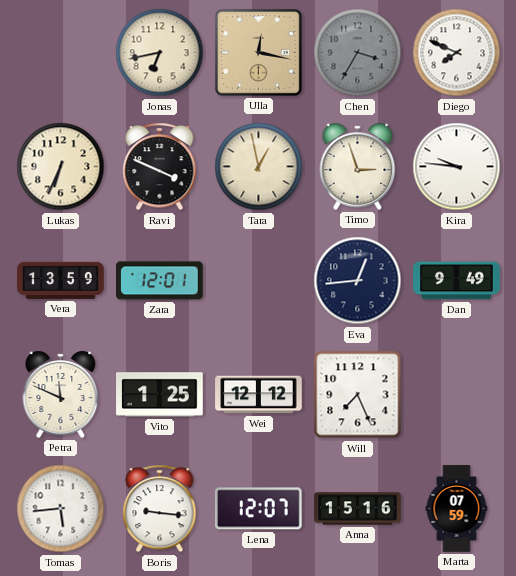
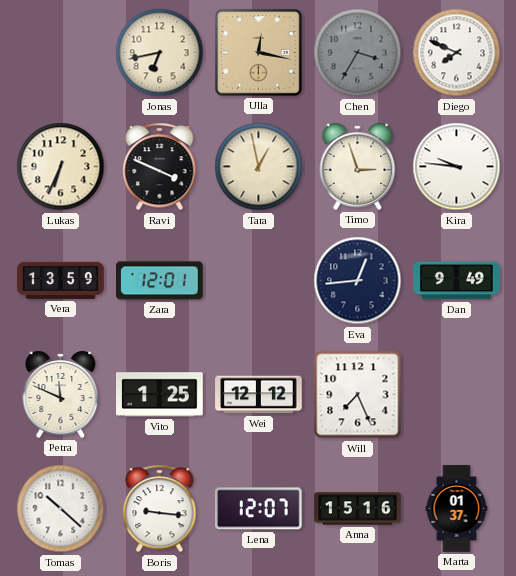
Tomas: 5:44 -> 10:22
Marta: 07:59 -> 01:37
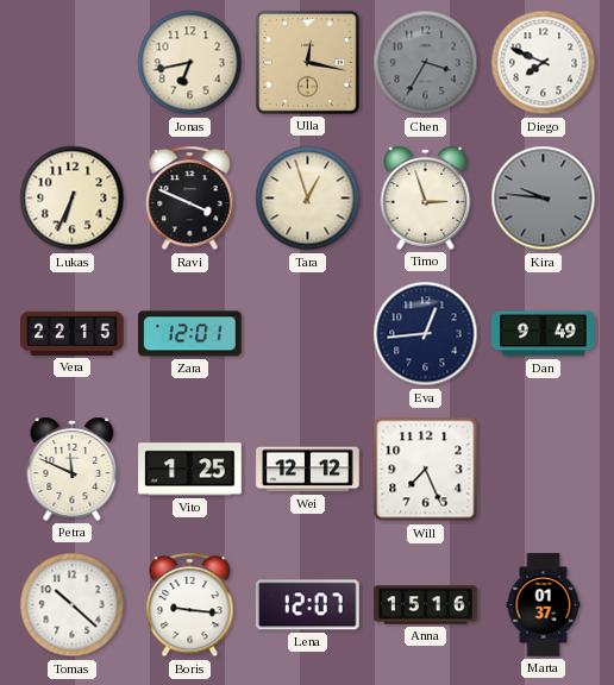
Tara: 12:58 -> 12:57
Kira dial: white -> grey
Vera: 13:59 -> 22:15
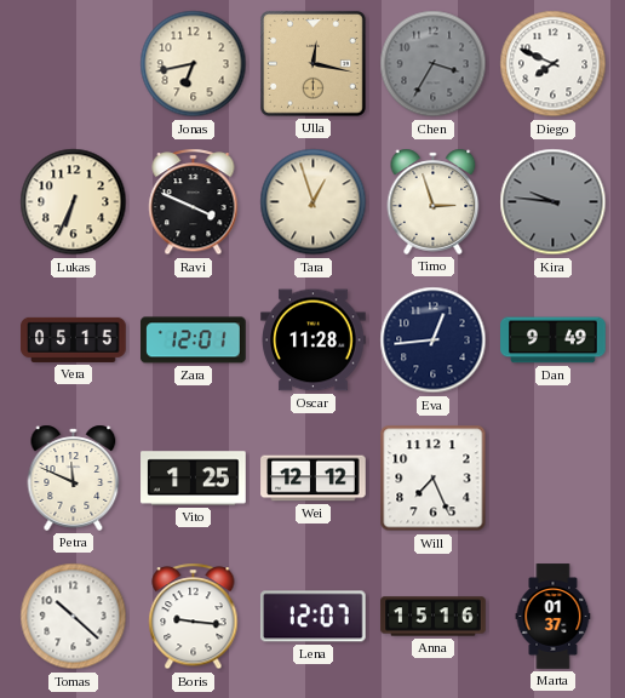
Vera: 22:15 -> 05:15
Oscar: none -> 11:28
